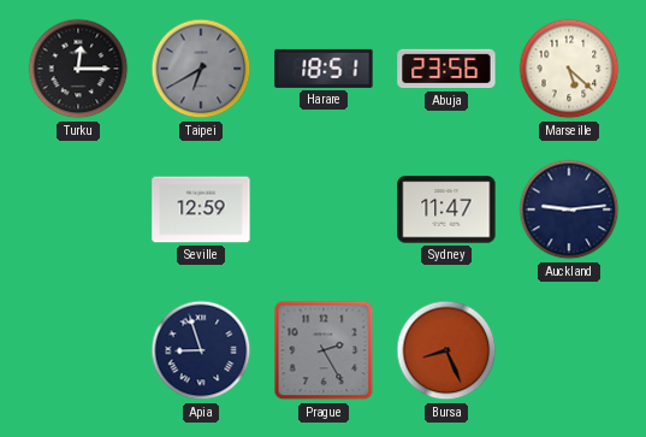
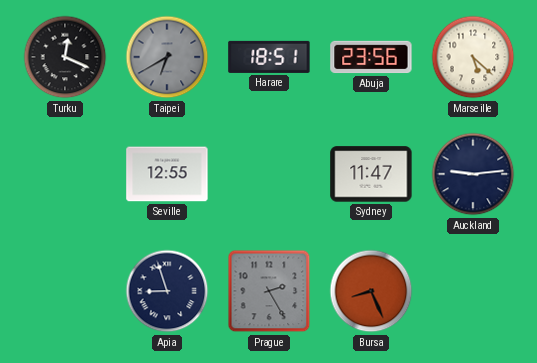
Turku: 12:15 -> 12:19
Seville: 12:59 -> 12:55
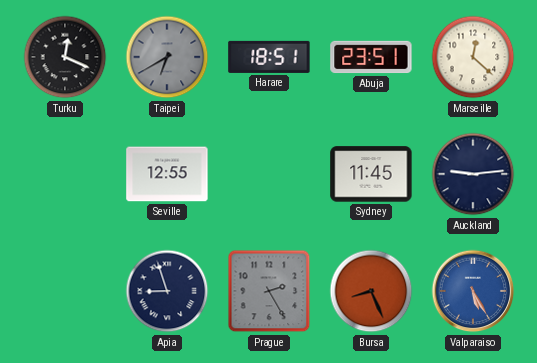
Abuja: 23:56 -> 23:51
Marseille: 5:22 -> 12:22
Sydney: 11:47 -> 11:45
Valparaiso: none -> 5:25
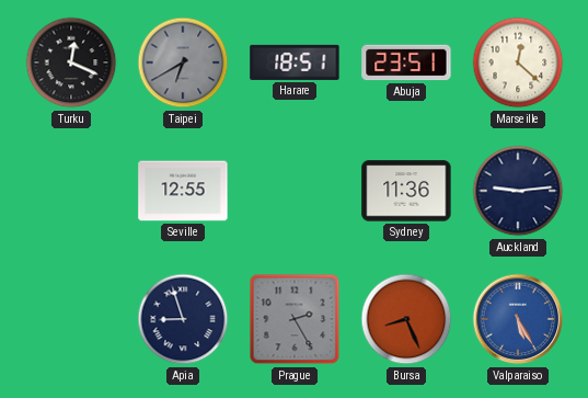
Sydney: 11:45 -> 11:36
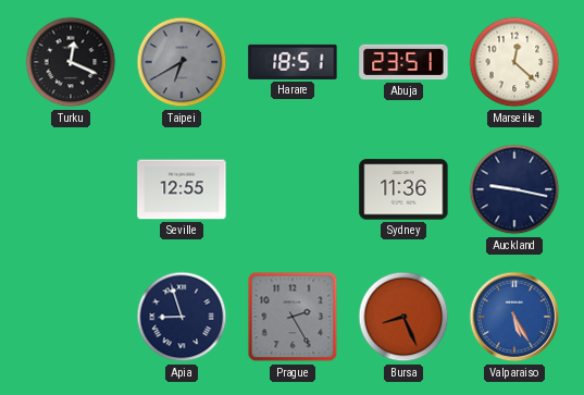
Auckland: 9:14 -> 9:17
